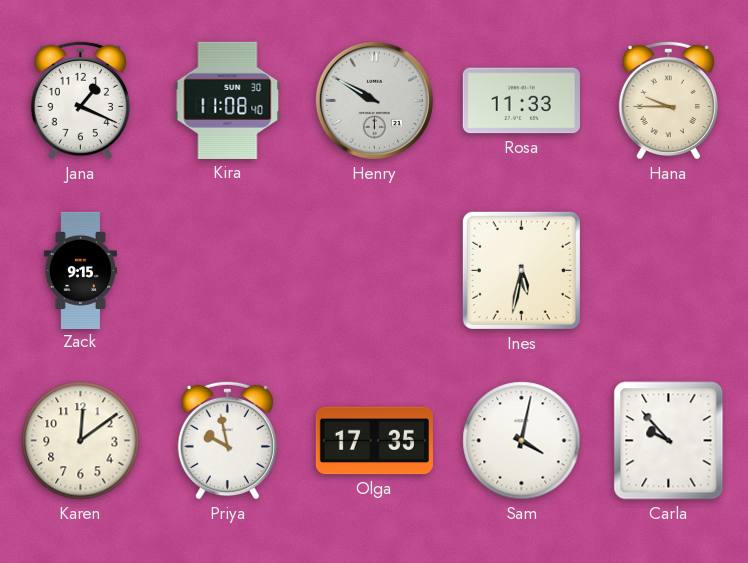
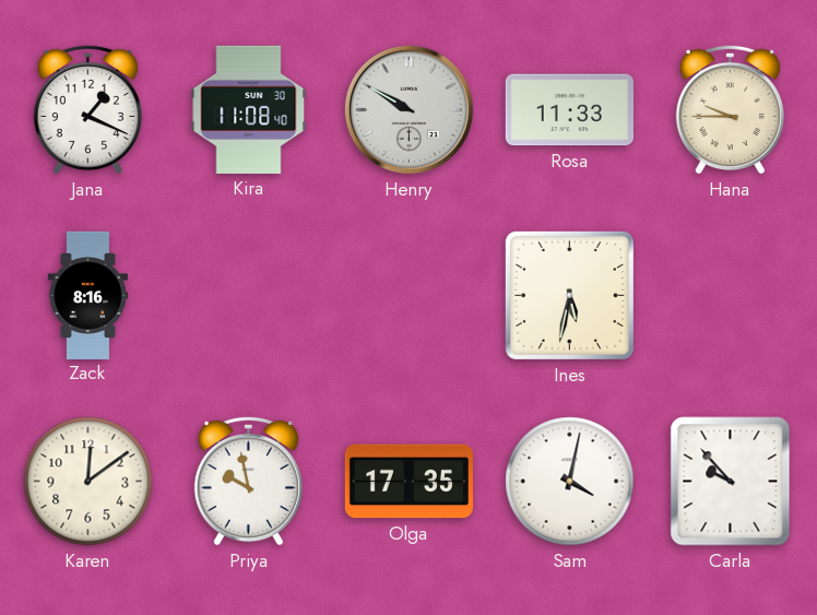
Zack: 9:15 -> 8:16
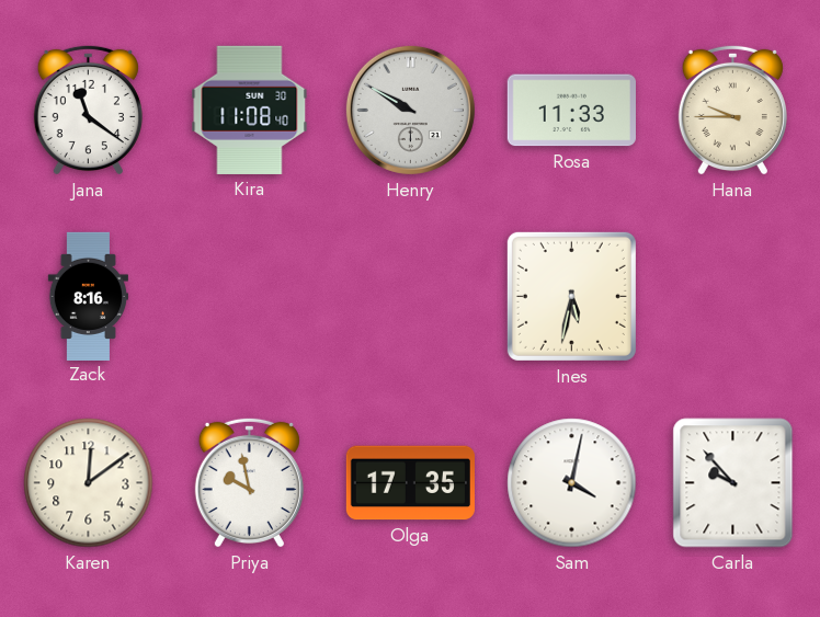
Jana: 1:19 -> 11:21
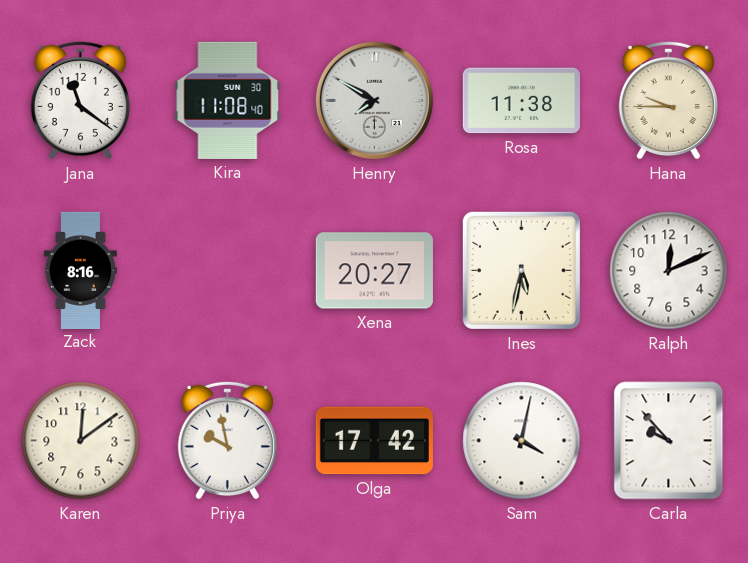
Henry: 9:50 -> 7:50
Rosa: 11:33 -> 11:38
Xena: none -> 20:27
Ralph: none -> 12:11
Olga: 17:35 -> 17:42
